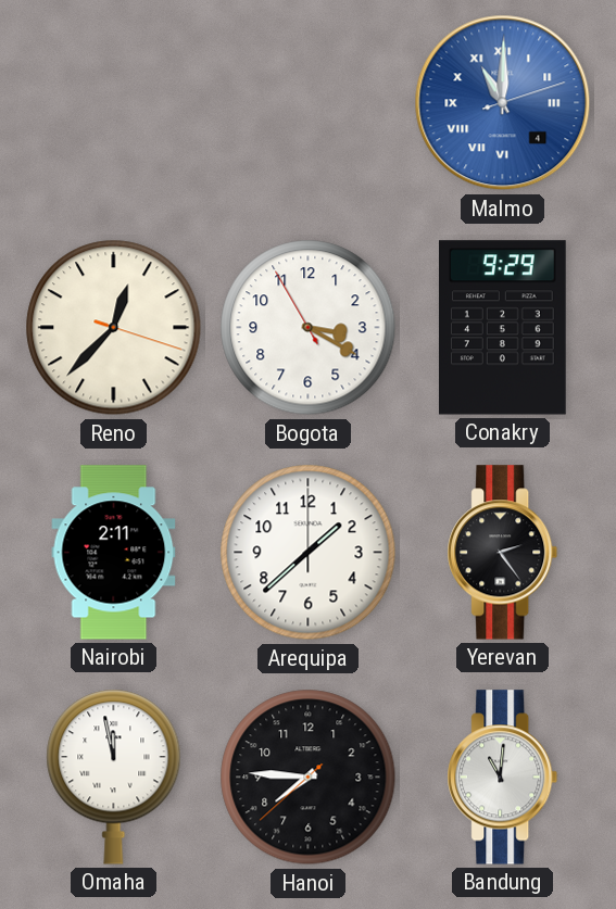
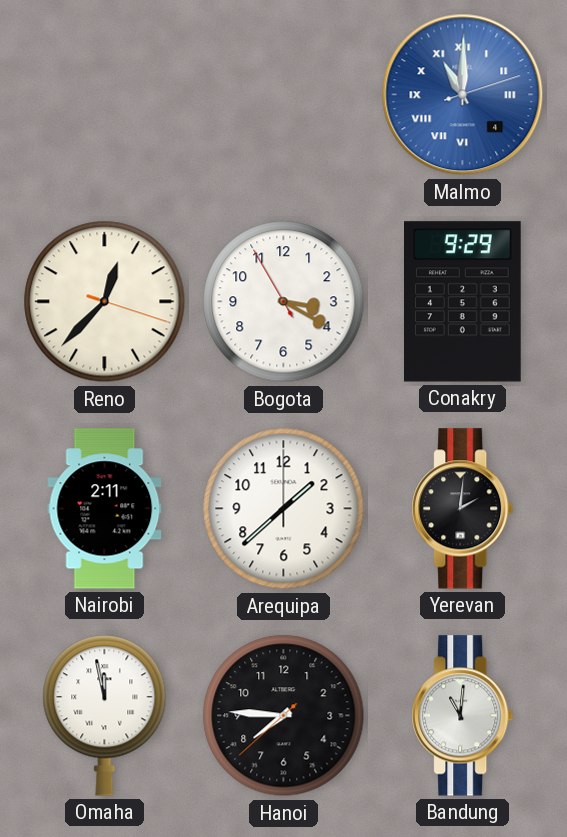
Yerevan: 2:24 -> 2:01
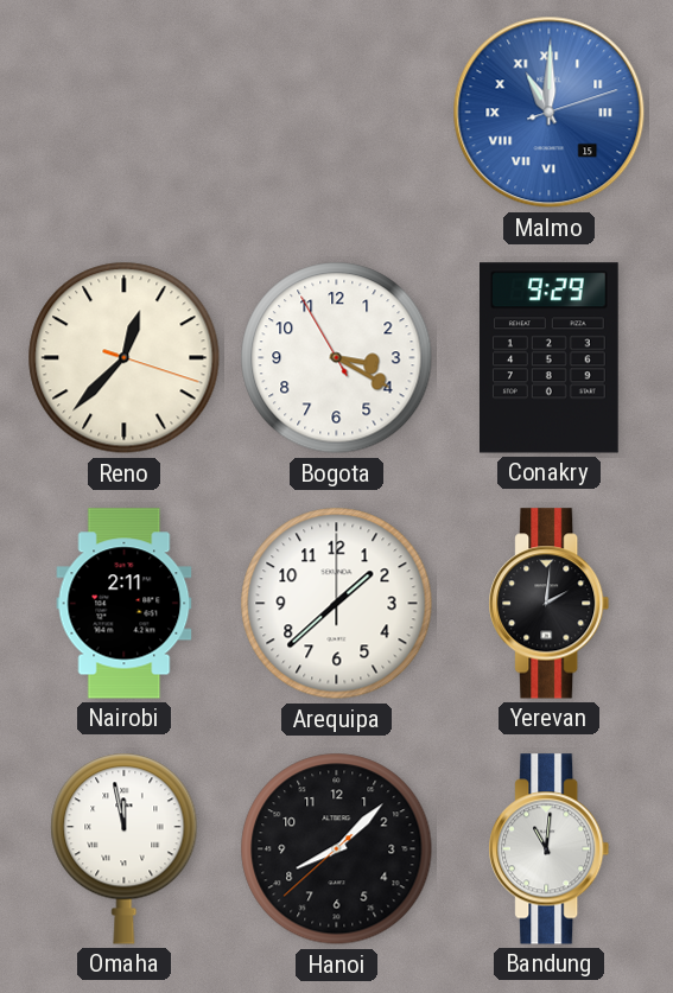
Malmo date: 4 -> 15
Hanoi: 7:45 -> 8:07
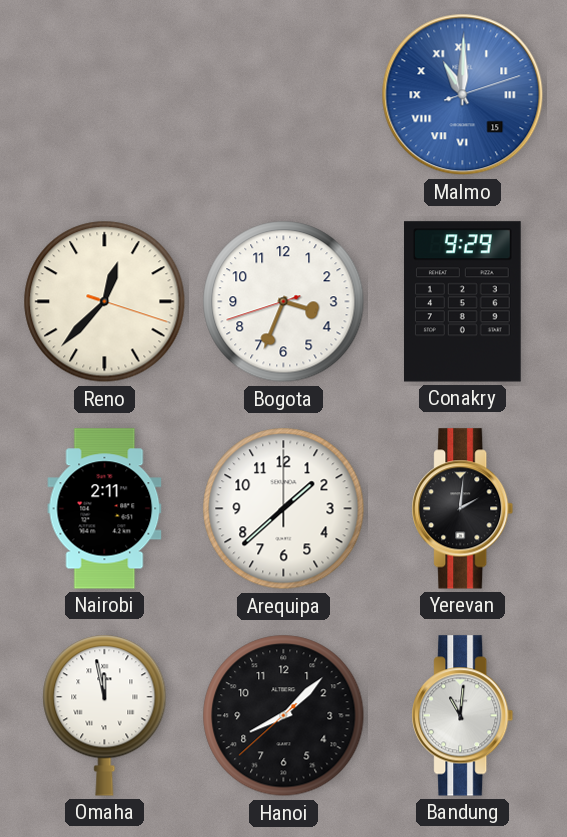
Bogota: 3:19 -> 3:33
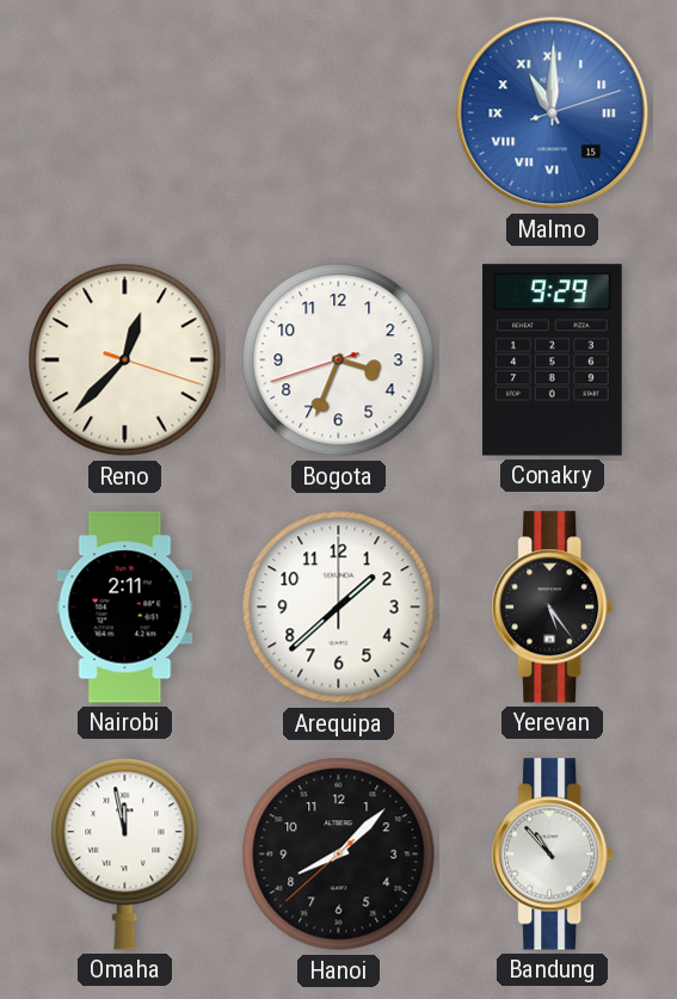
Yerevan: 2:01 -> 5:24
Bandung: 11:01 -> 10:53
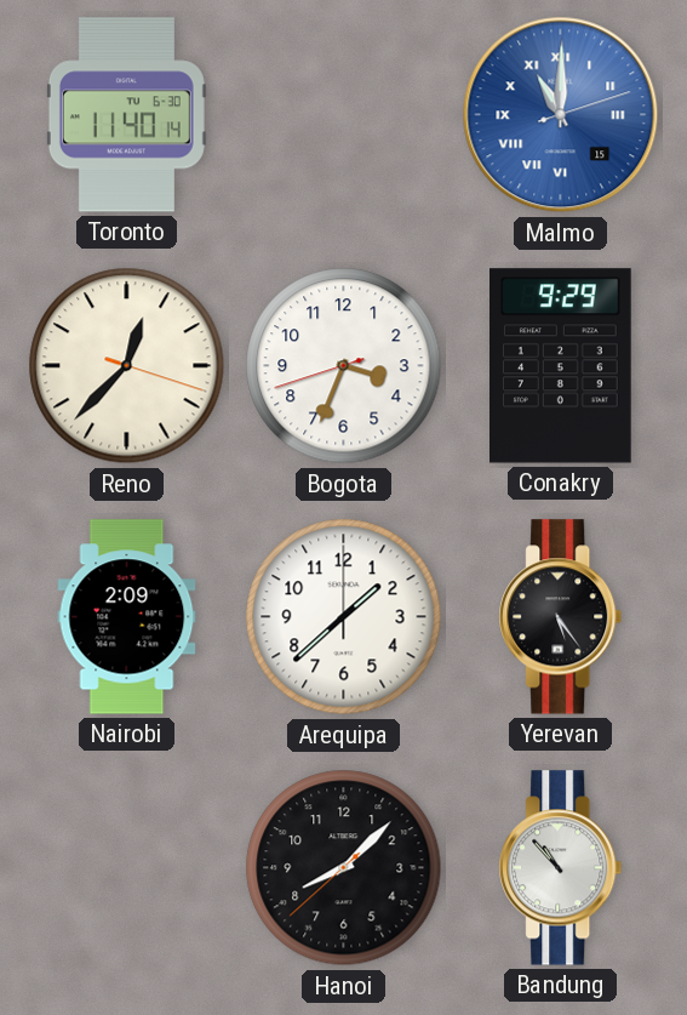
Toronto: none -> 11:40
Nairobi: 2:11 -> 2:09
Omaha: 11:58 -> none
